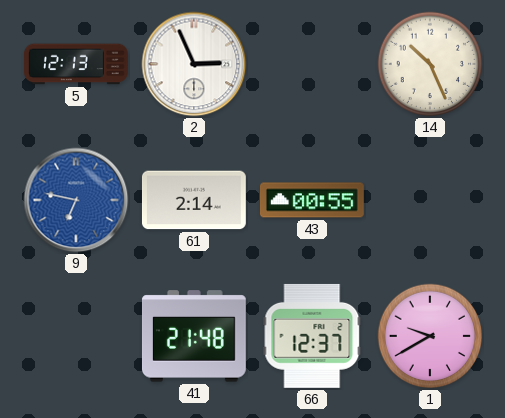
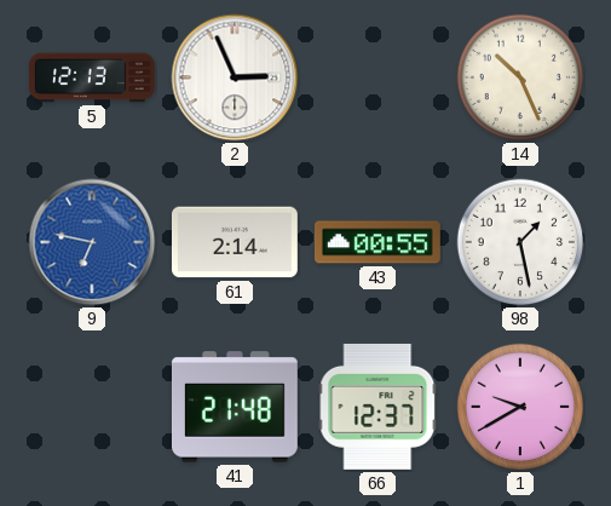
98: none -> 1:28
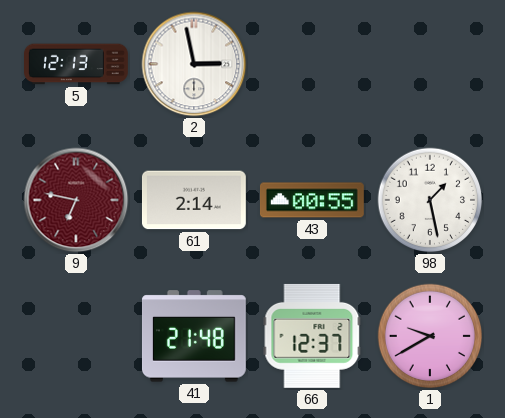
2: 2:56 -> 2:58
14: 10:26 -> none
9 dial: blue -> burgundy
